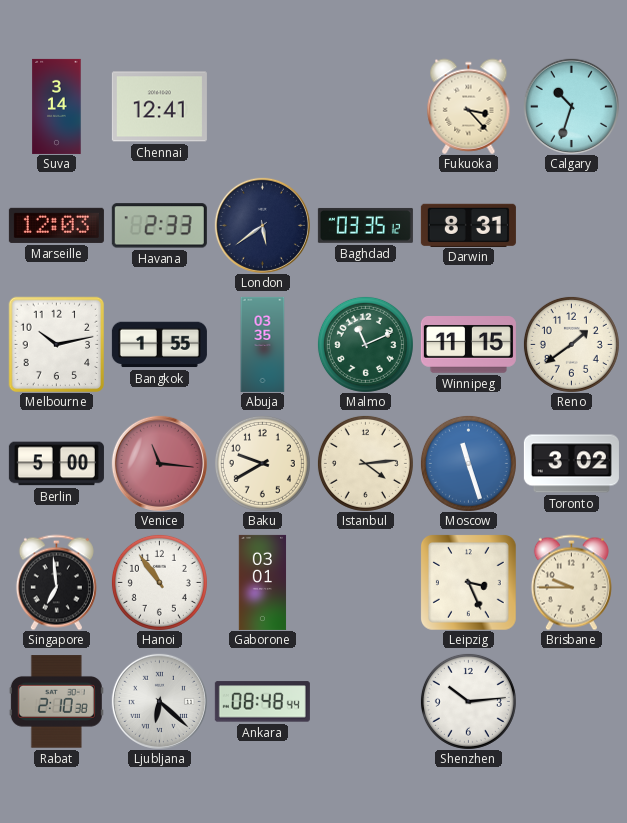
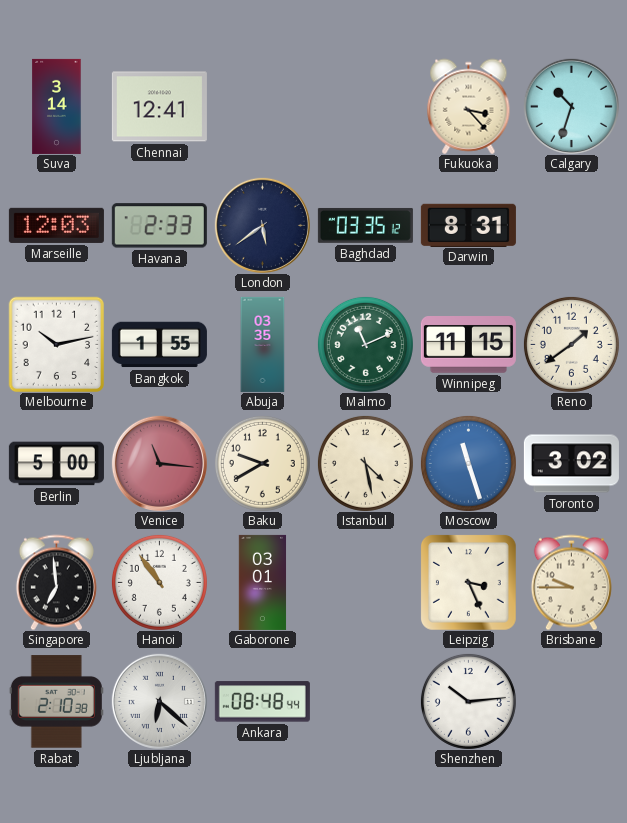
Istanbul: 4:14 -> 4:28
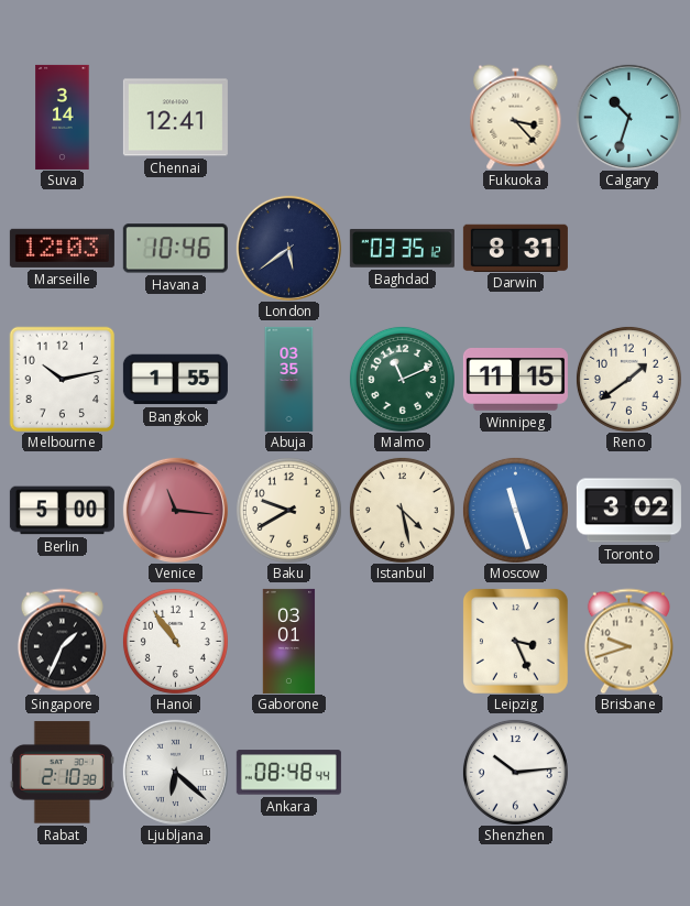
Havana: 2:33 -> 10:46
Singapore: 6:59 -> 1:34
Brisbane: 9:45 -> 9:42
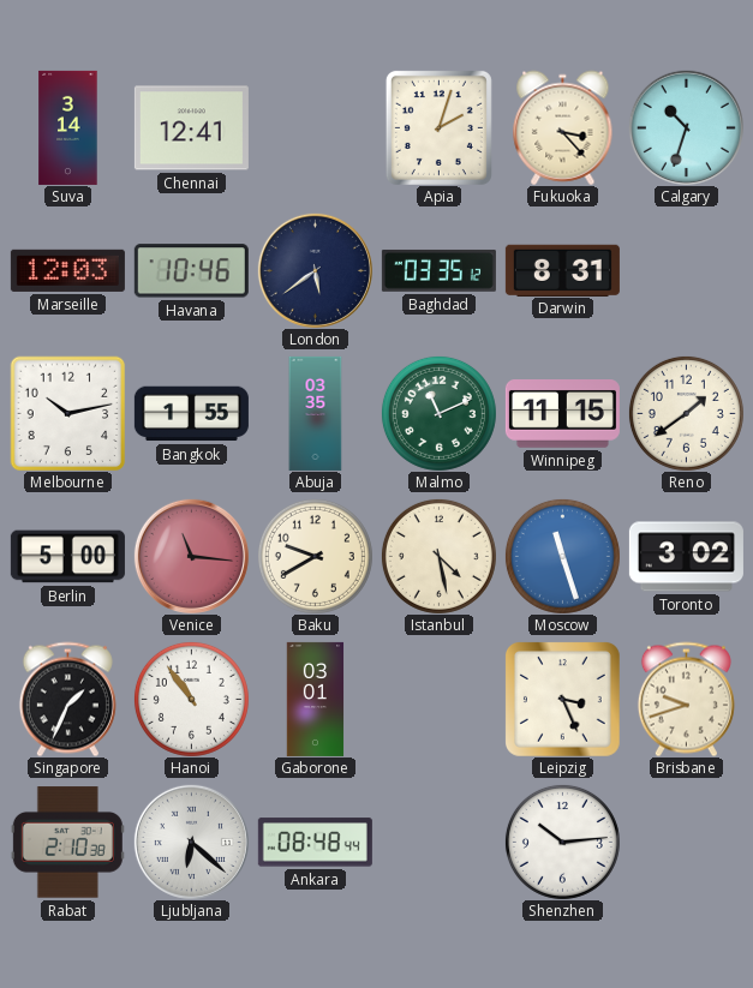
Apia: none -> 2:03
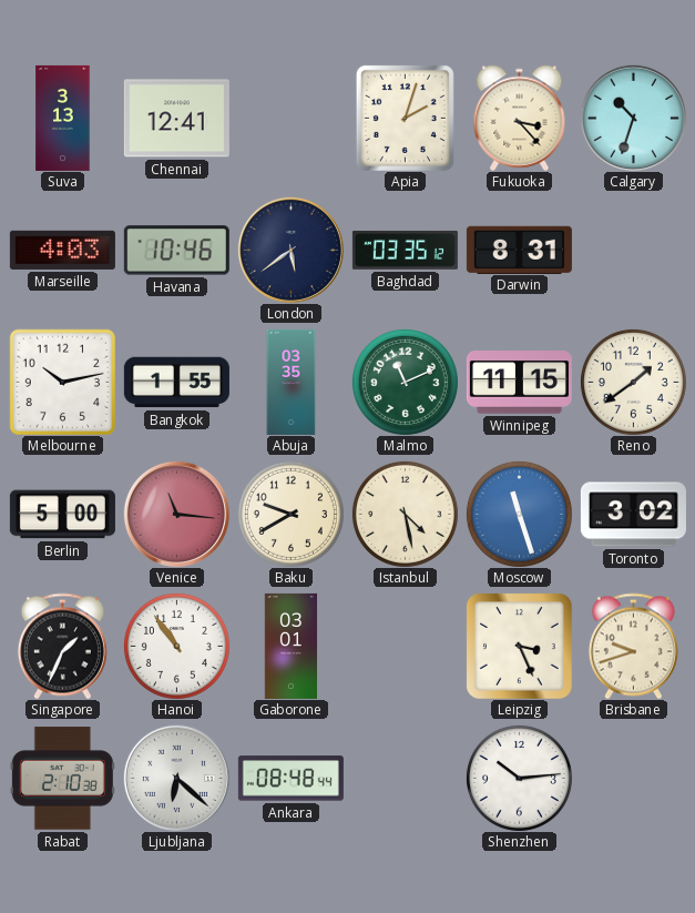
Suva: 3:14 -> 3:13
Marseille: 12:03 -> 4:03
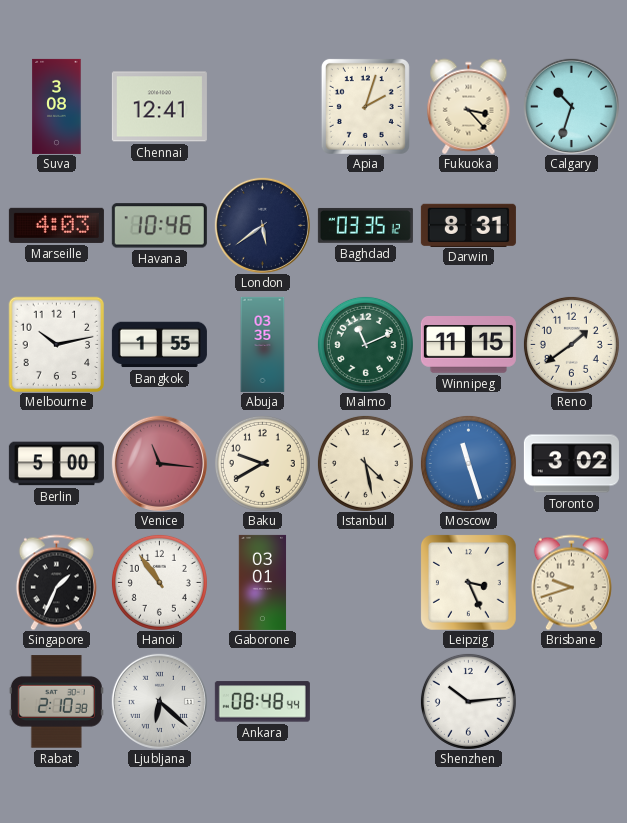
Suva: 3:13 -> 3:08
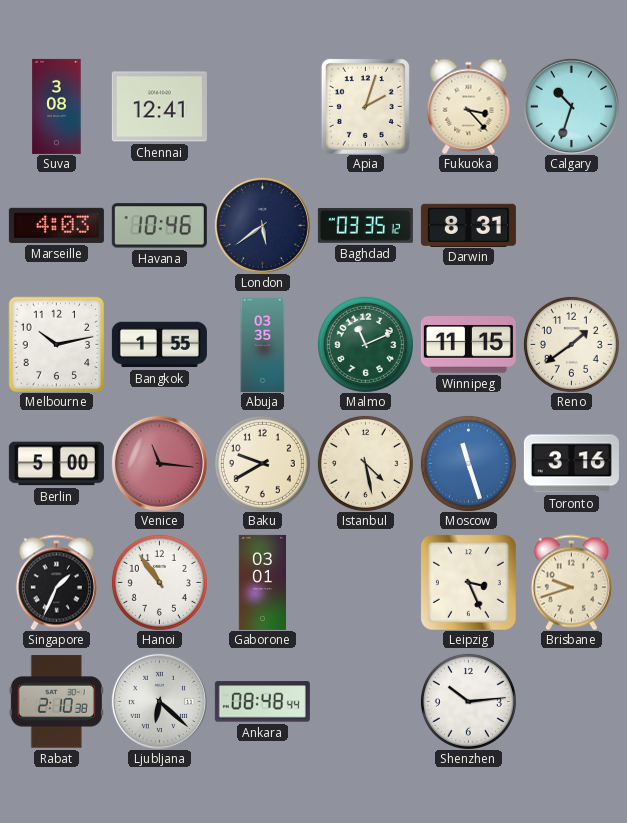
Toronto: 3:02 -> 3:16
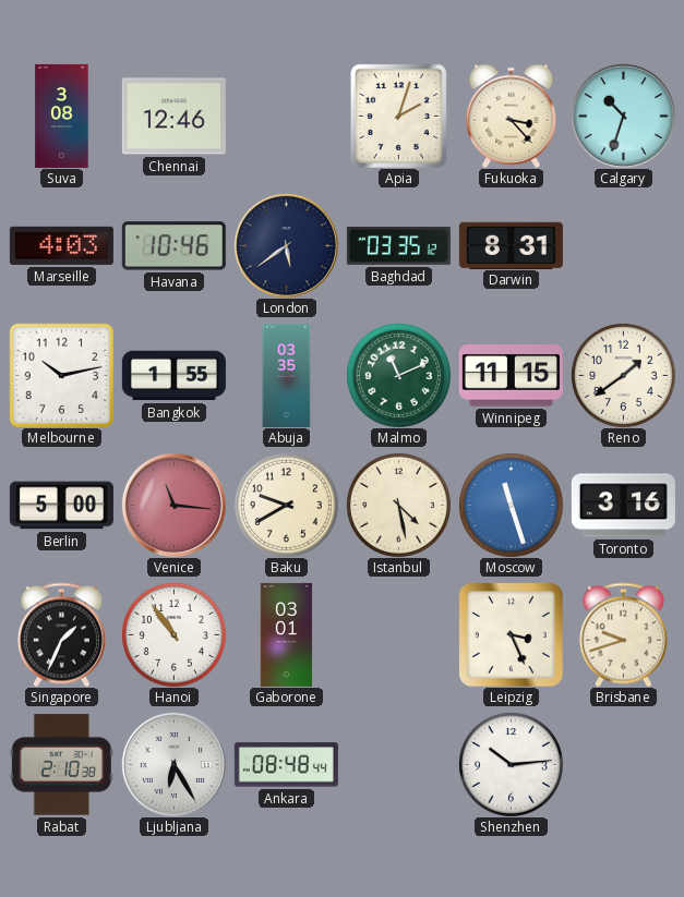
Chennai: 12:41 -> 12:46
Ljubljana: 6:22 -> 6:25
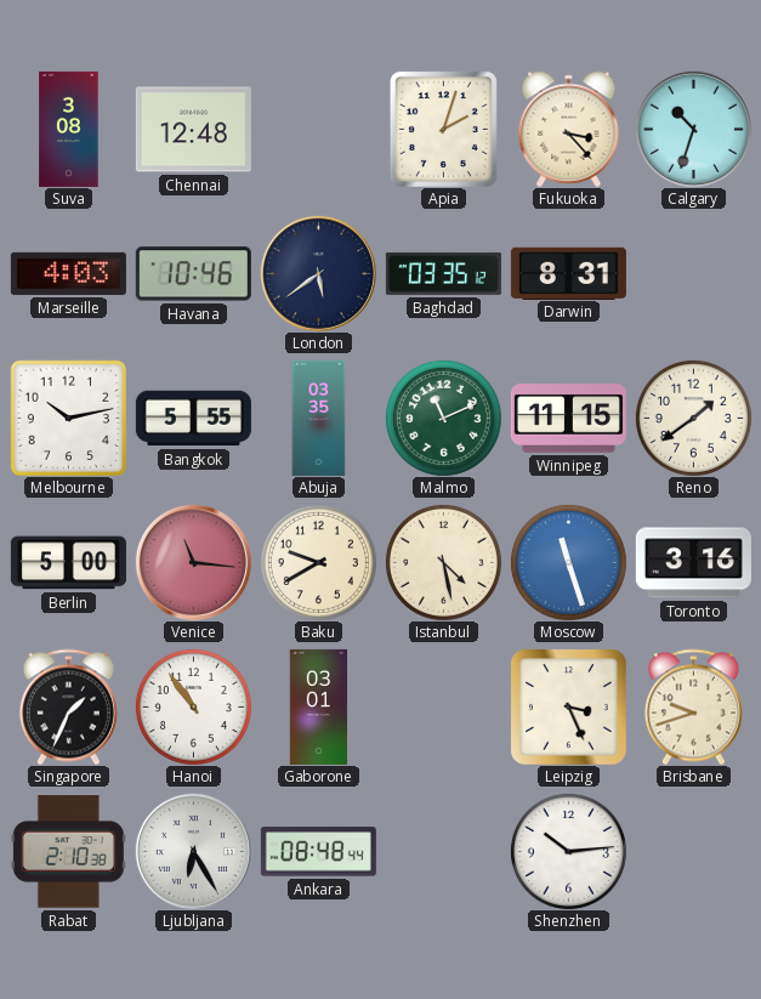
Chennai: 12:46 -> 12:48
Bangkok: 1:55 -> 5:55
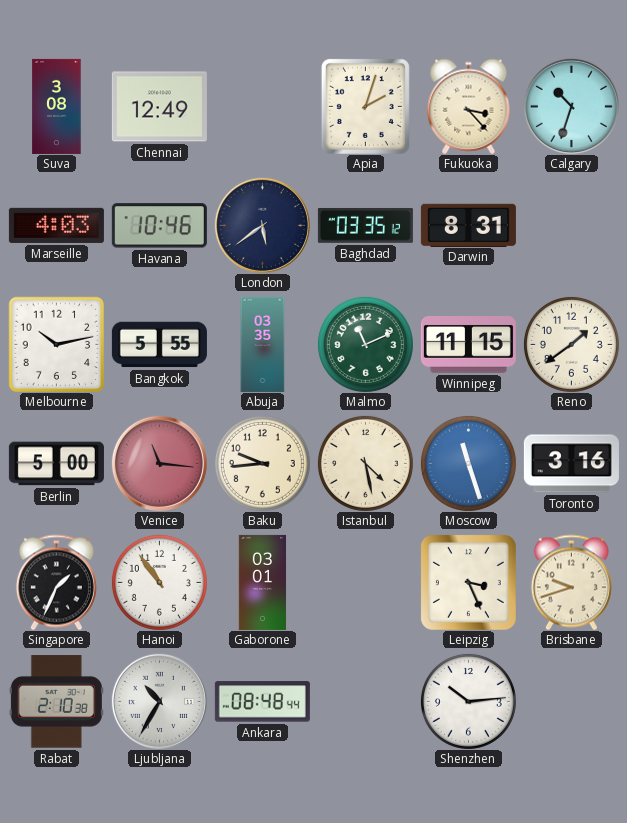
Chennai: 12:48 -> 12:49
Baku: 9:40 -> 9:44
Ljubljana: 6:25 -> 10:35
